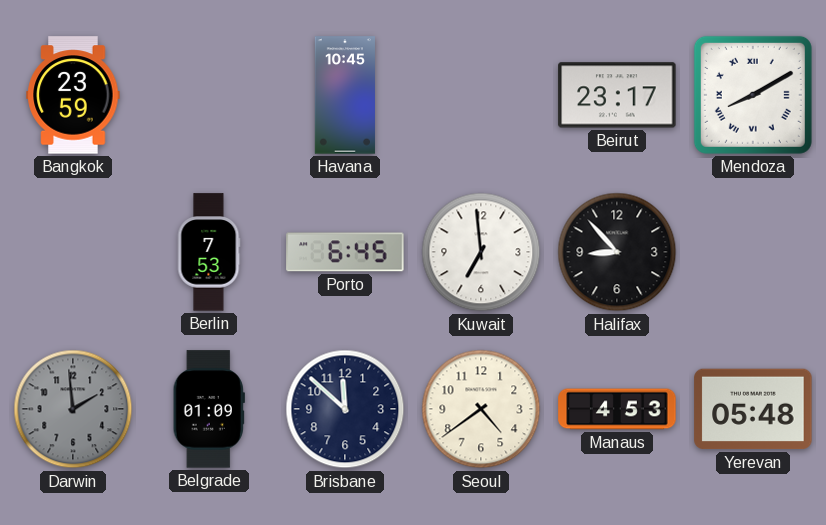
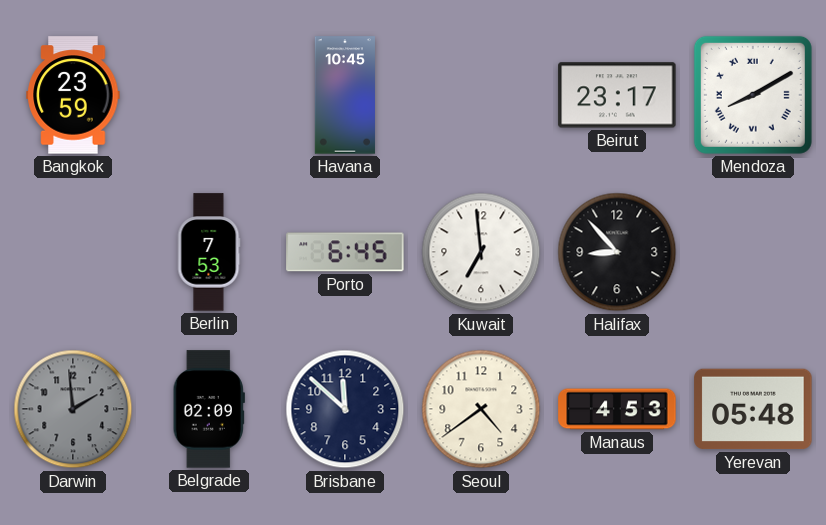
Belgrade: 01:09 -> 02:09
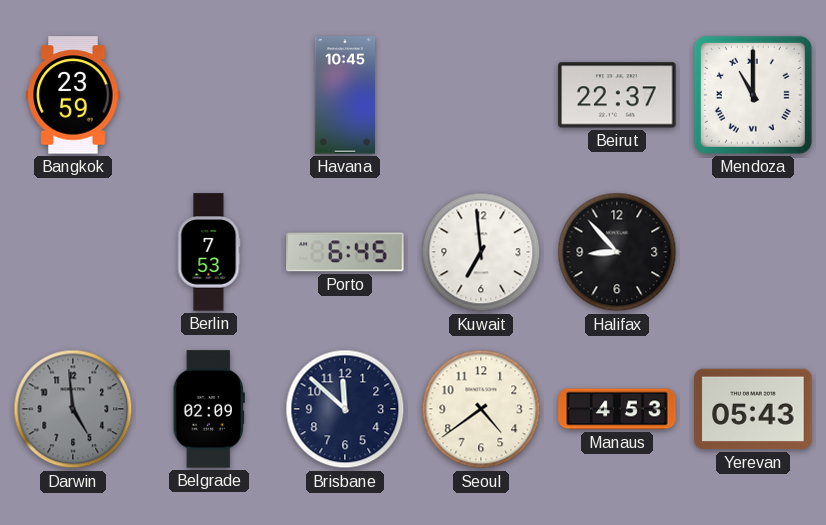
Beirut: 23:17 -> 22:37
Mendoza: 8:10 -> 11:00
Darwin: 1:59 -> 4:59
Yerevan: 05:48 -> 05:43
